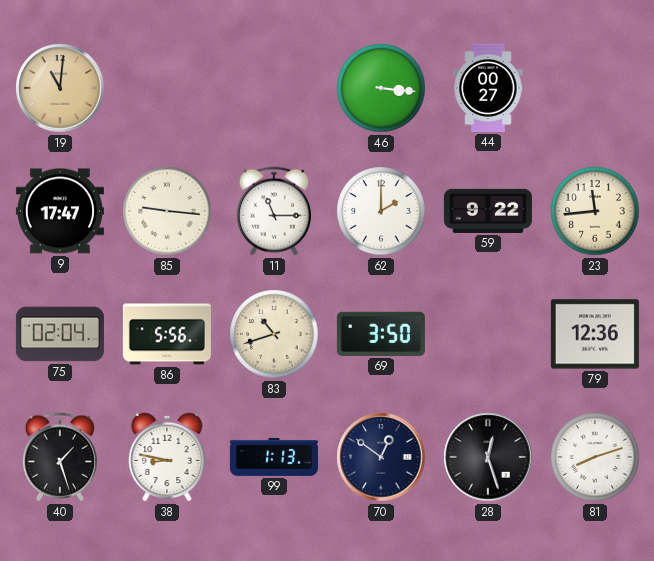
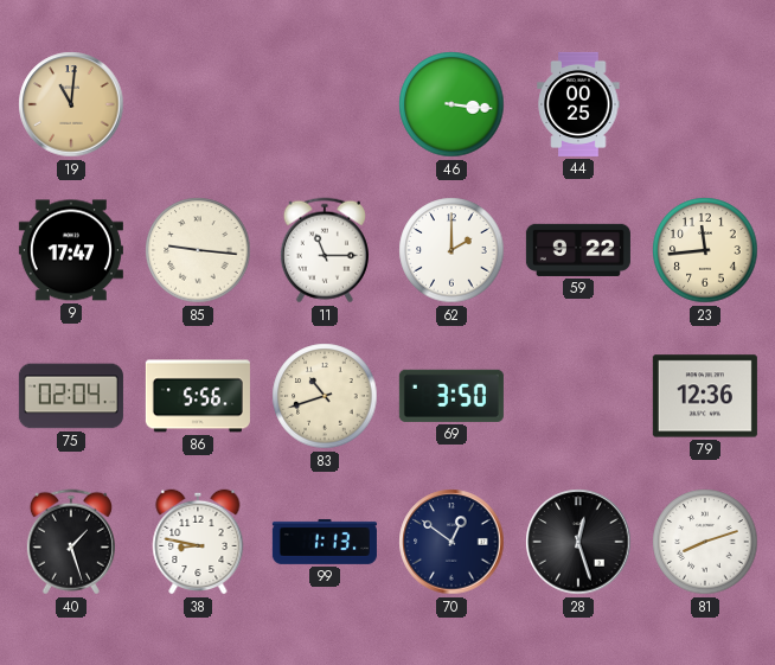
44: 00:27 -> 00:25
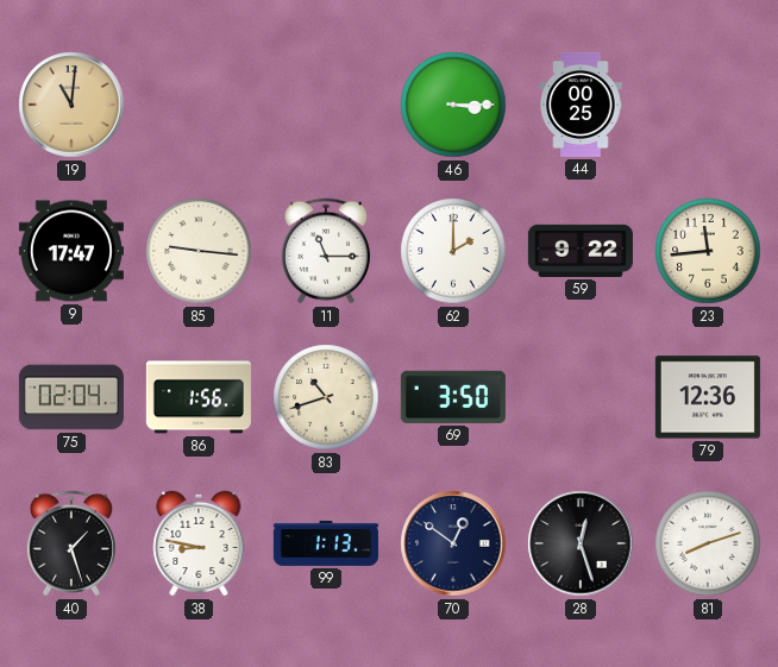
46: 3:16 -> 3:15
86: 5:56 -> 1:56
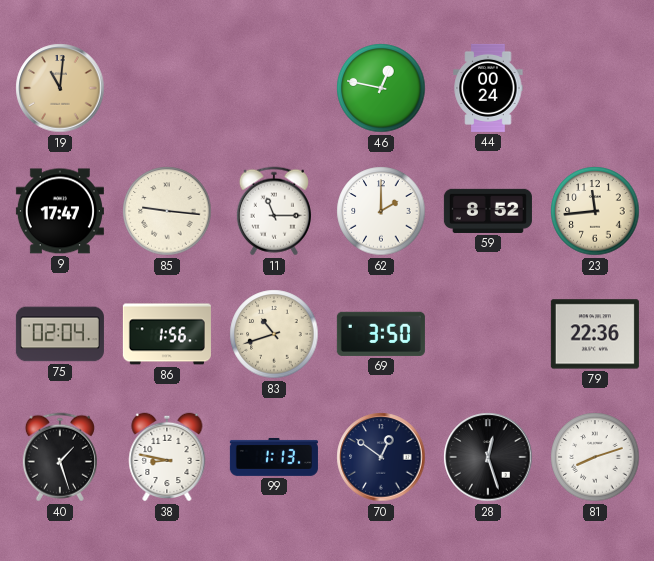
46: 3:15 -> 12:47
44: 00:25 -> 00:24
59: 9:22 -> 8:52
79: 12:36 -> 22:36
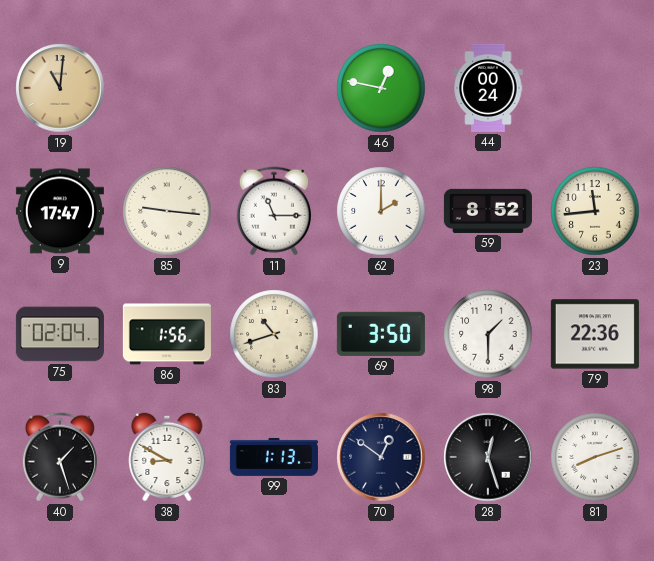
98: none -> 1:30
38: 8:47 -> 8:50
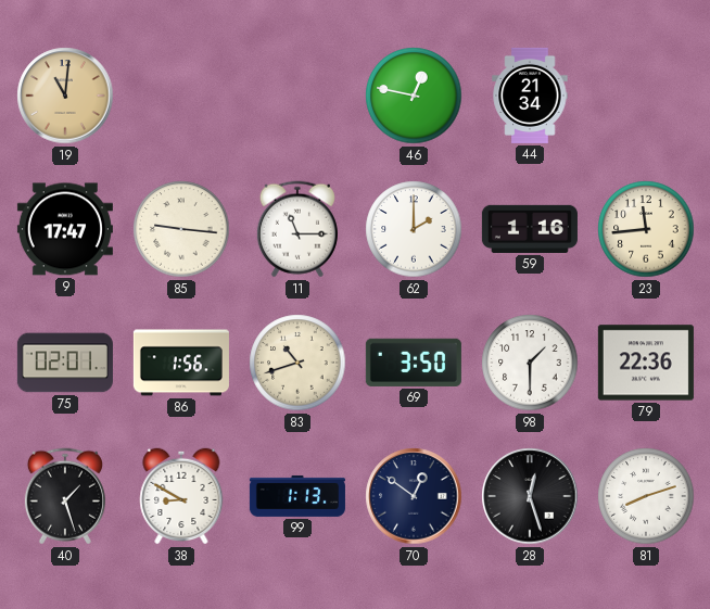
44: 00:24 -> 21:34
59: 8:52 -> 1:16
75: 02:04 -> 02:01
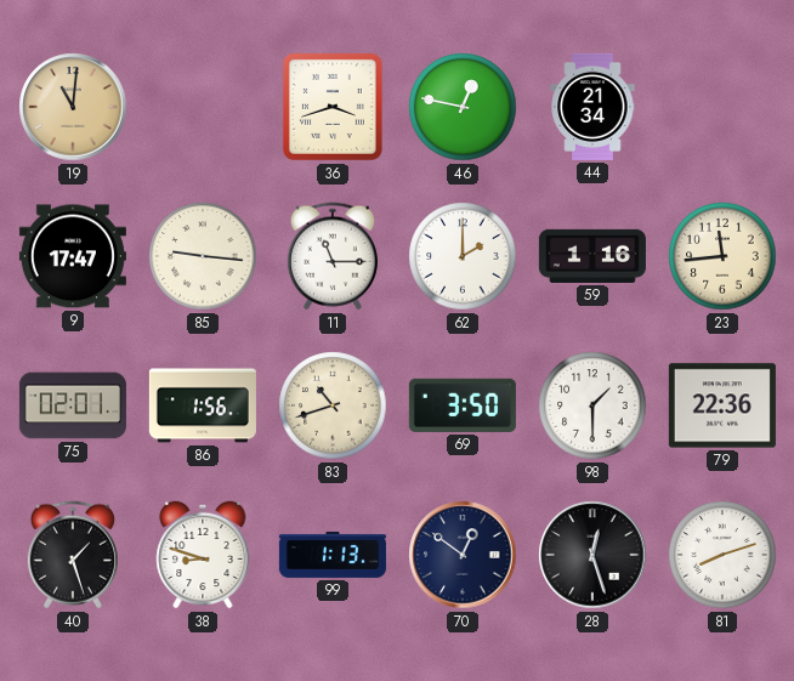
36: none -> 3:42
38: 8:50 -> 8:48
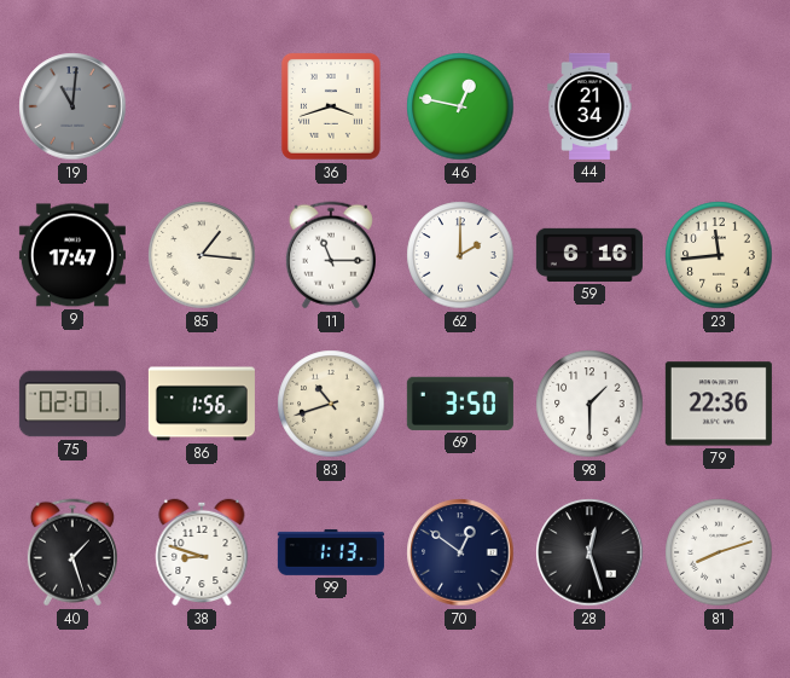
19 dial: champagne -> grey
85: 9:16 -> 1:16
59: 1:16 -> 6:16
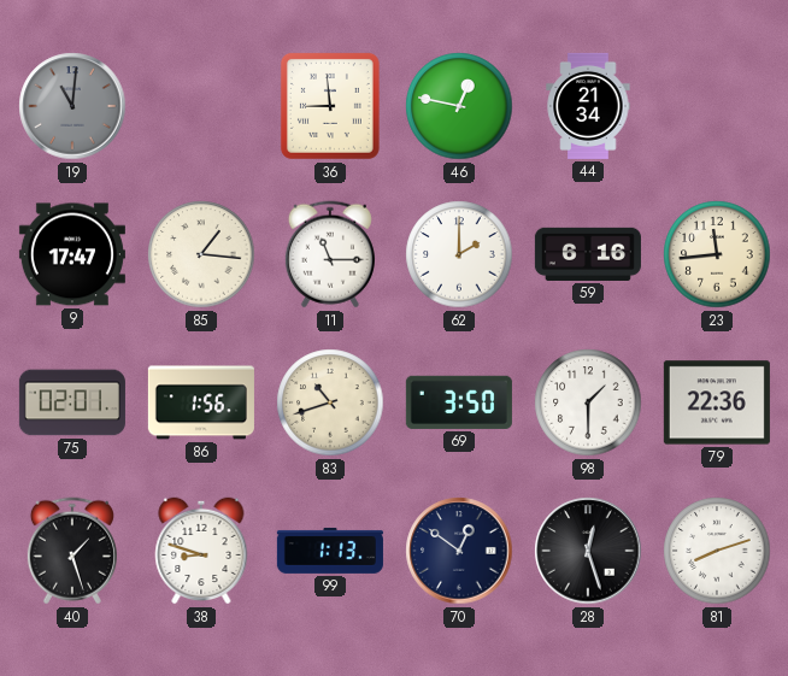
36: 3:42 -> 8:59
